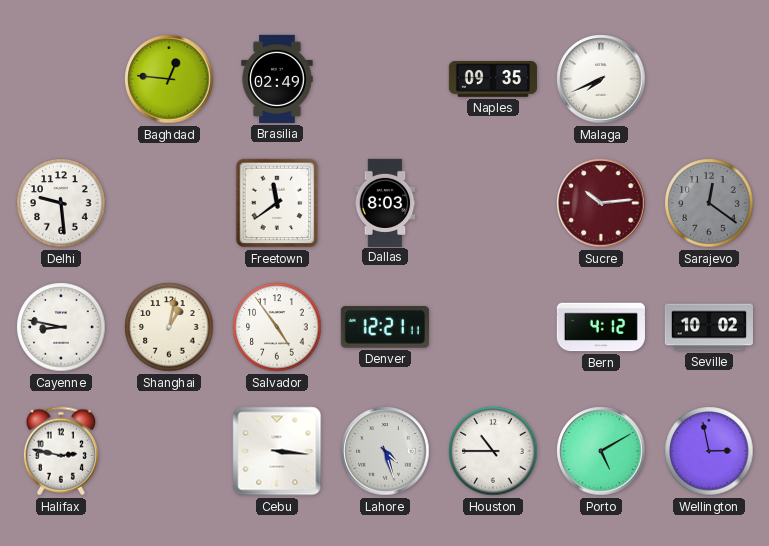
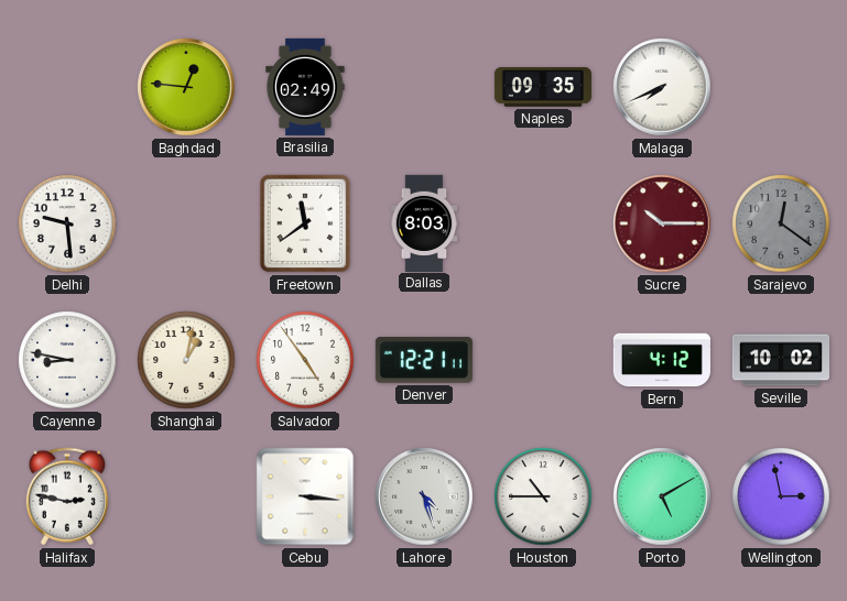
Sucre: 10:14 -> 10:15
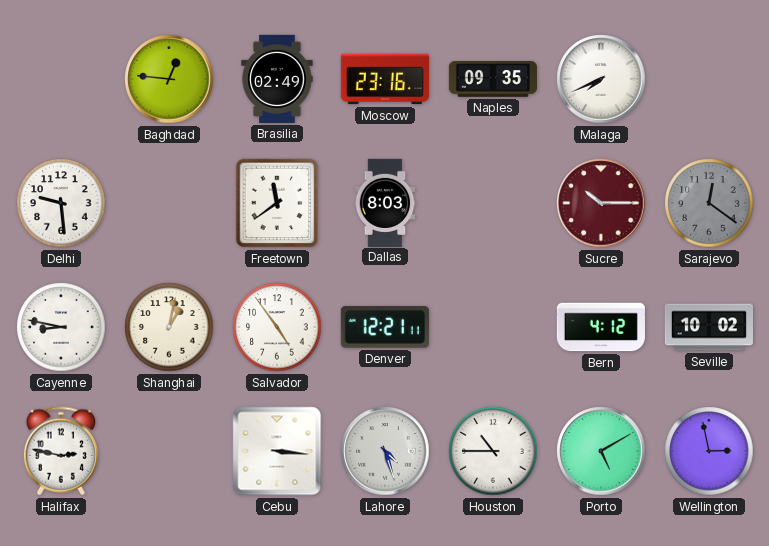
Moscow: none -> 23:16
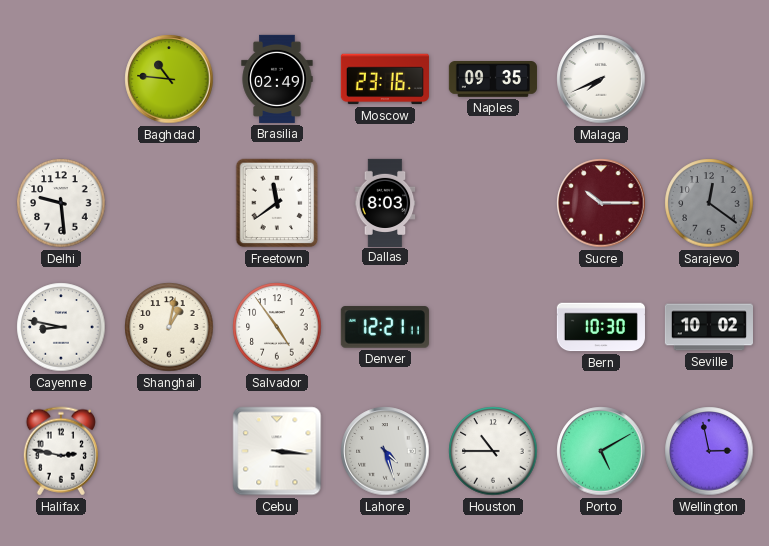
Baghdad: 12:46 -> 10:46
Bern: 4:12 -> 10:30
